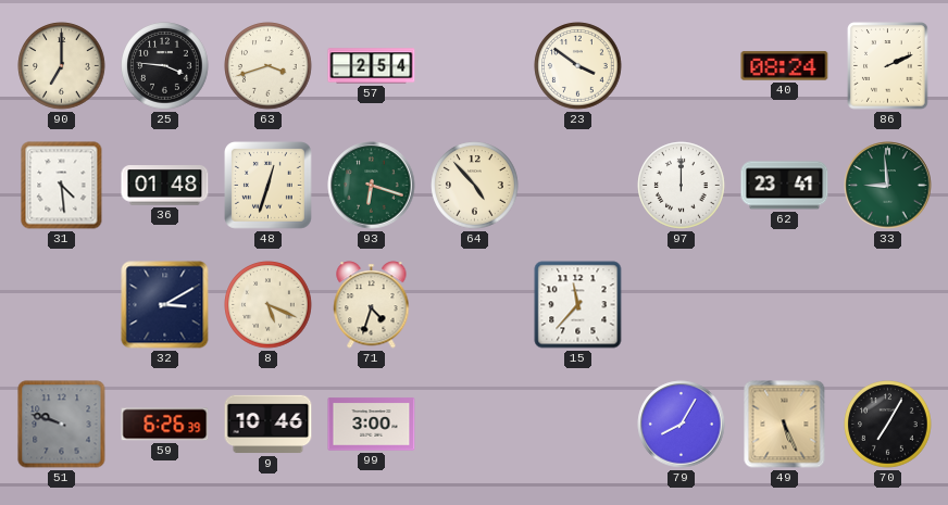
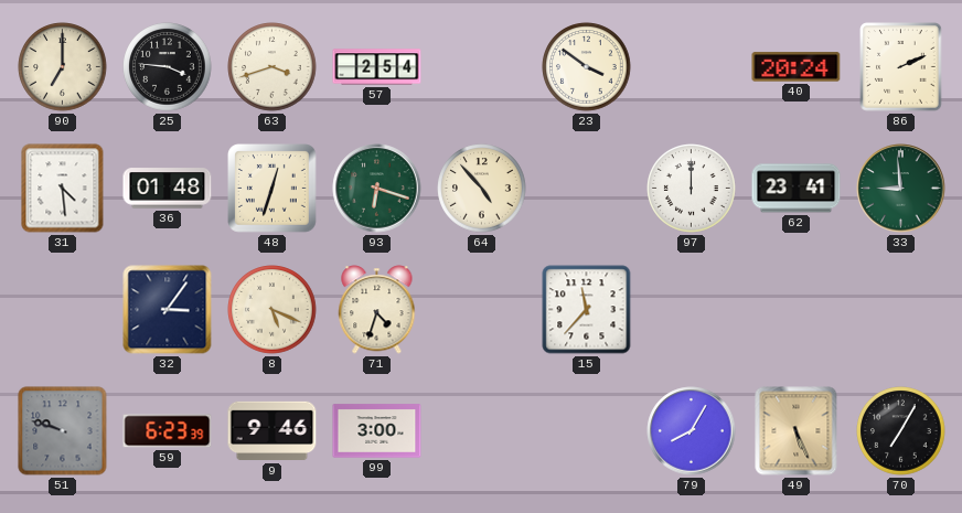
40: 08:24 -> 20:24
32: 3:10 -> 3:06
59: 6:26 -> 6:23
9: 10:46 -> 9:46
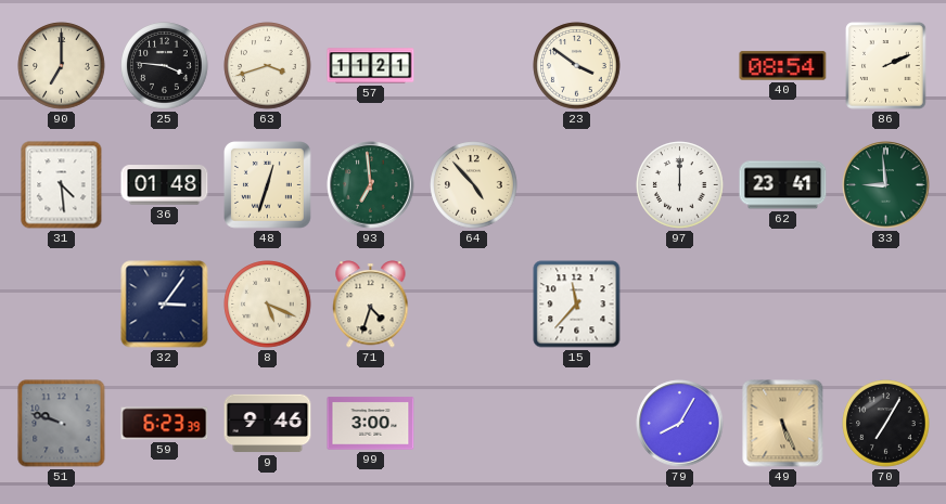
57: 2:54 -> 11:21
40: 20:24 -> 08:54
93: 6:18 -> 6:59
